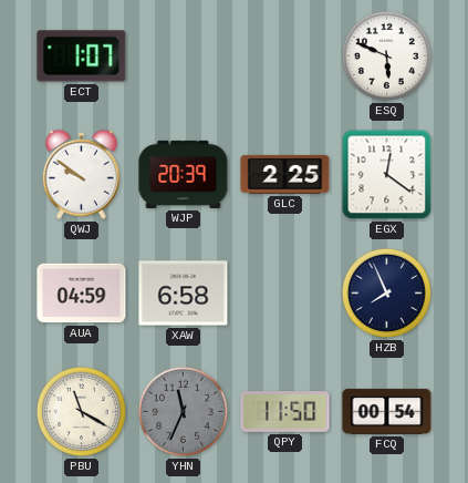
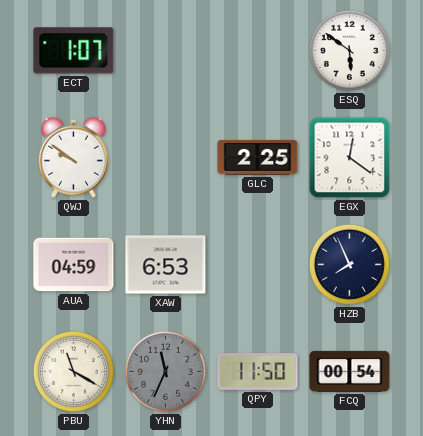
ESQ: 5:49 -> 5:51
WJP: 20:39 -> none
XAW: 6:58 -> 6:53
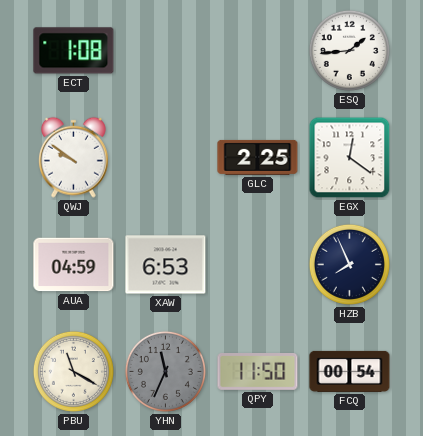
ECT: 1:07 -> 1:08
ESQ: 5:51 -> 1:44
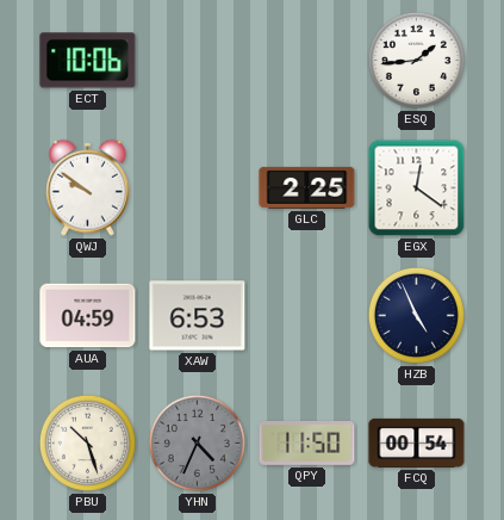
ECT: 1:08 -> 10:06
HZB: 7:56 -> 4:56
PBU: 11:20 -> 10:27
YHN: 11:34 -> 4:34
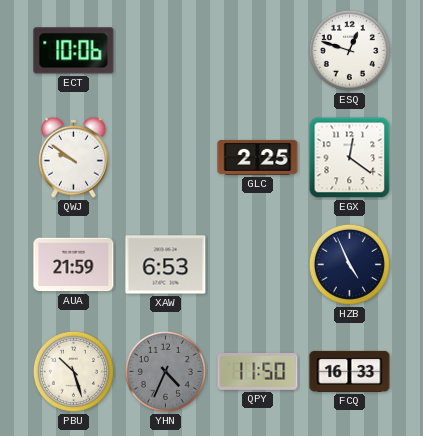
ESQ: 1:44 -> 12:48
AUA: 04:59 -> 21:59
FCQ: 00:54 -> 16:33
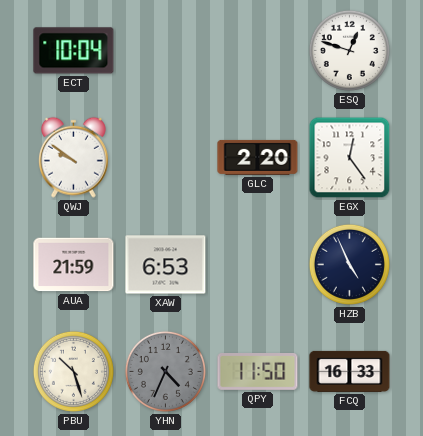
ECT: 10:06 -> 10:04
GLC: 2:25 -> 2:20
EGX: 12:21 -> 12:24
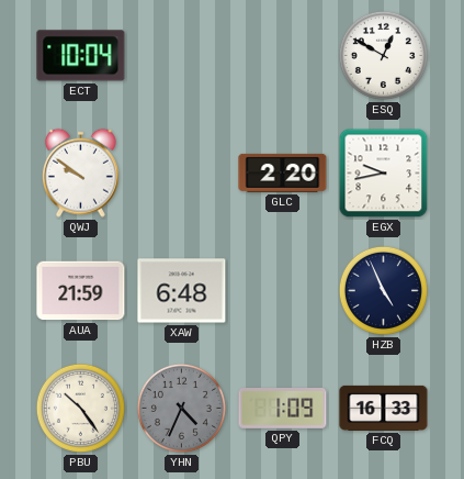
ESQ: 12:48 -> 12:50
EGX: 12:24 -> 9:43
XAW: 6:53 -> 6:48
PBU: 10:27 -> 10:24
QPY: 11:50 -> 1:09
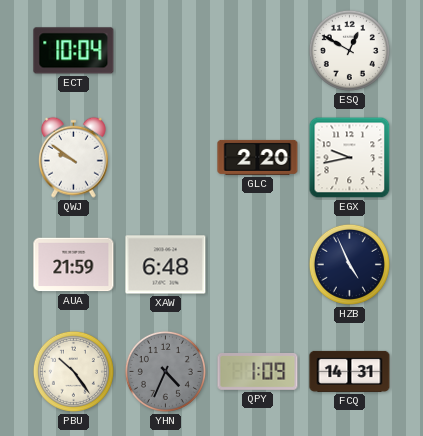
FCQ: 16:33 -> 14:31
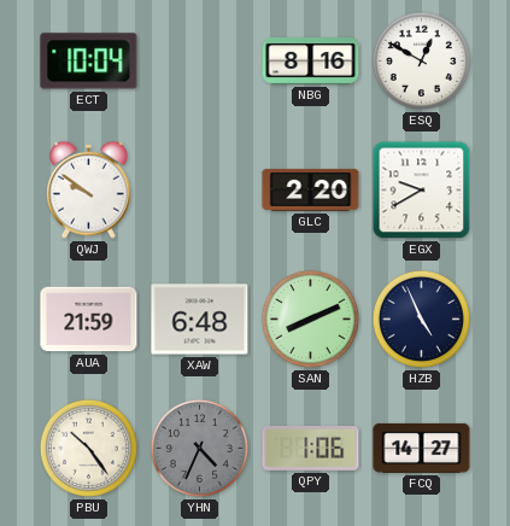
NBG: none -> 8:16
EGX: 9:43 -> 9:40
SAN: none -> 8:11
QPY: 1:09 -> 1:06
FCQ: 14:31 -> 14:27
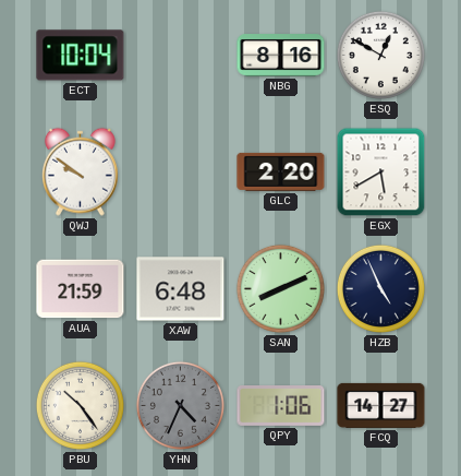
EGX: 9:40 -> 5:40
